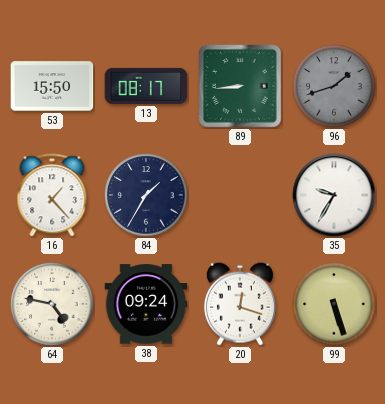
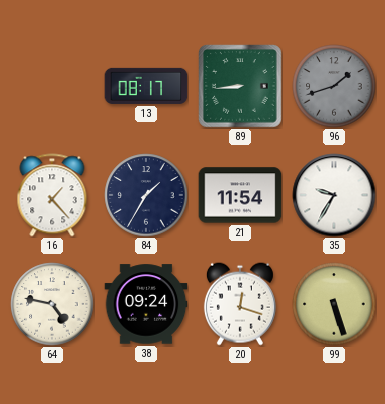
53: 15:50 -> none
21: none -> 11:54
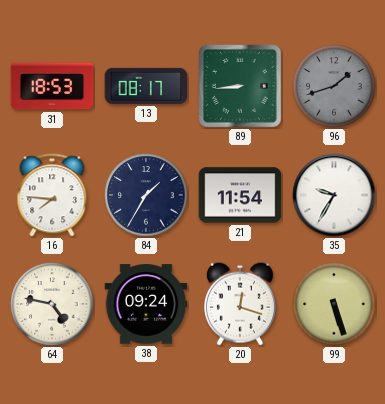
31: none -> 18:53
16: 1:23 -> 7:46
